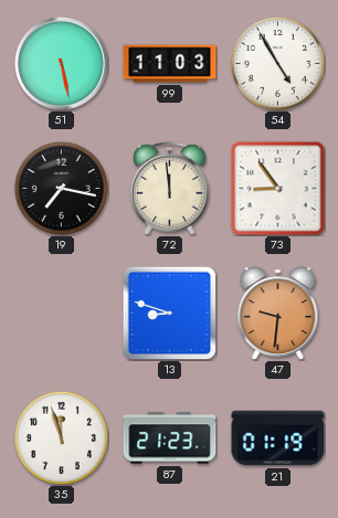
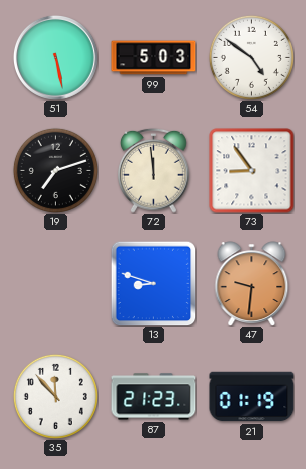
99: 11:03 -> 5:03
54: 4:55 -> 4:51
19: 7:17 -> 7:12
35: 11:57 -> 11:53
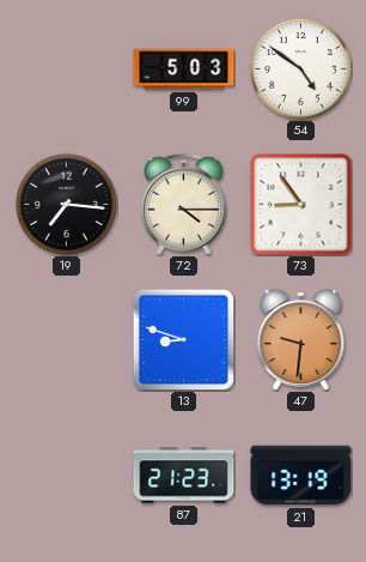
51: 5:28 -> none
19: 7:12 -> 7:16
72: 11:59 -> 4:15
35: 11:53 -> none
21: 01:19 -> 13:19
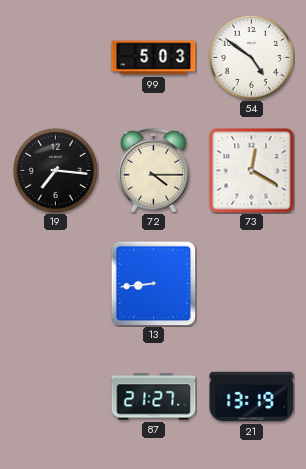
73: 8:54 -> 12:20
13: 8:48 -> 8:44
47: 9:31 -> none
87: 21:23 -> 21:27
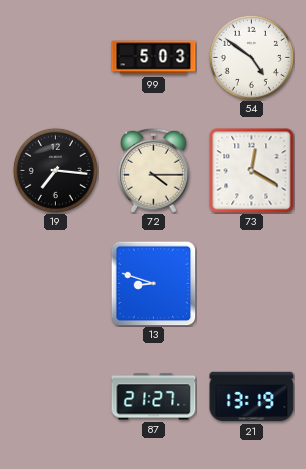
13: 8:44 -> 8:48
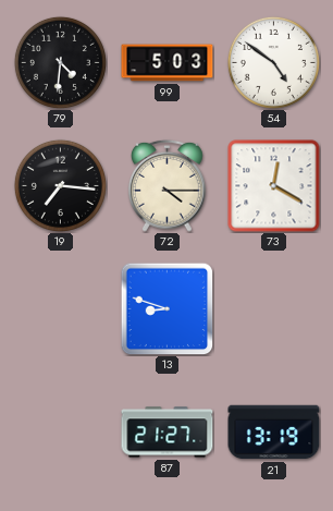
79: none -> 4:31
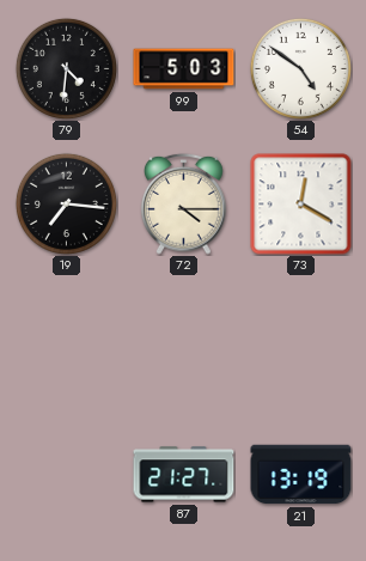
13: 8:48 -> none
